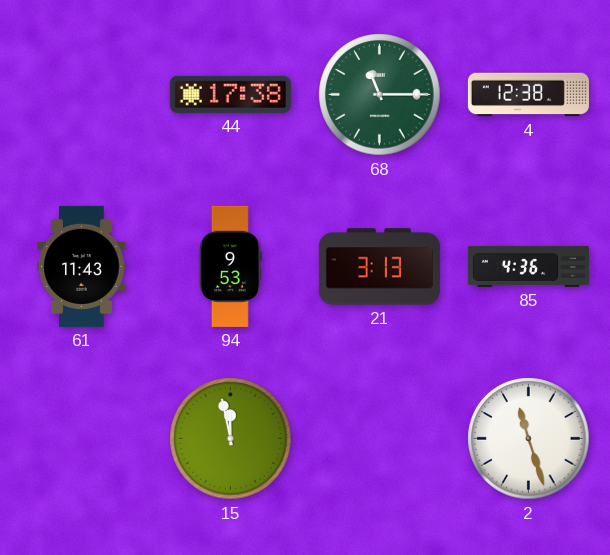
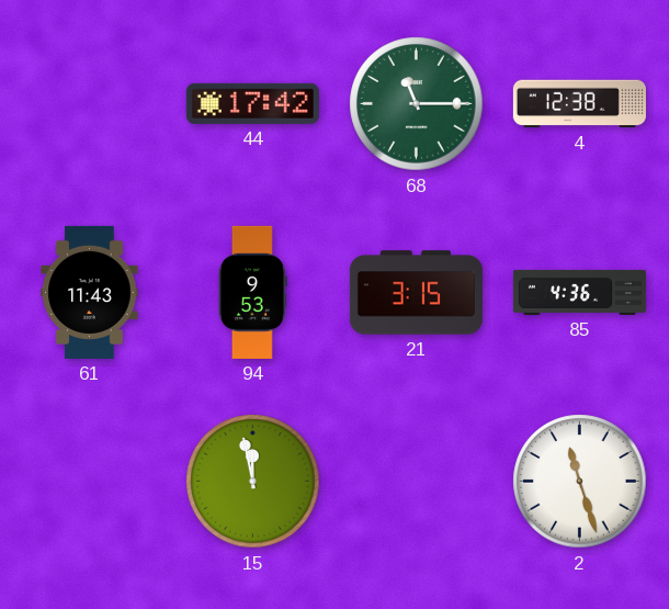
44: 17:38 -> 17:42
21: 3:13 -> 3:15
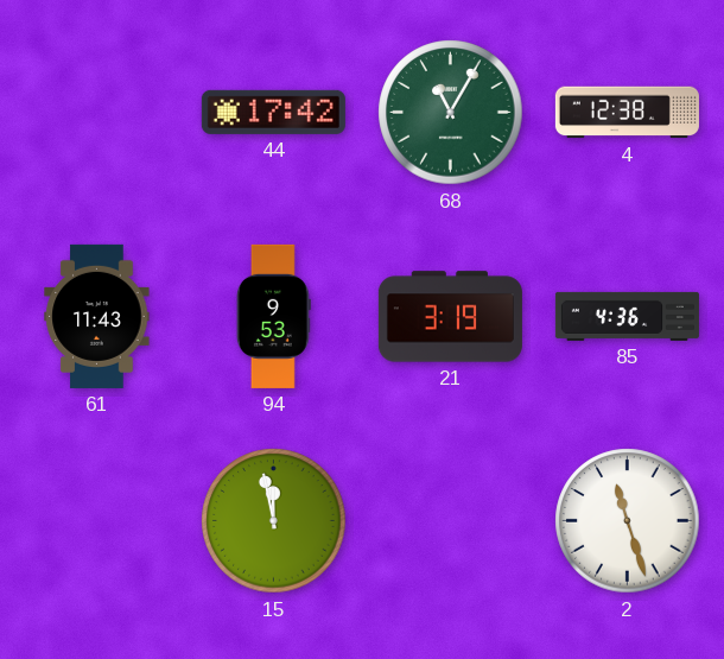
68: 11:15 -> 11:05
21: 3:15 -> 3:19
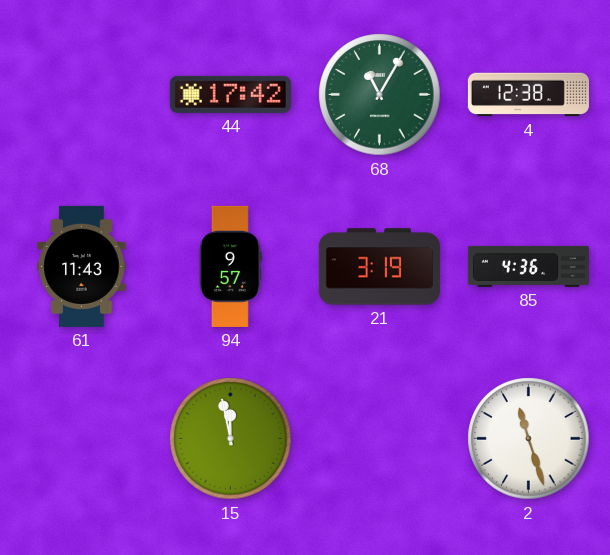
94: 9:53 -> 9:57
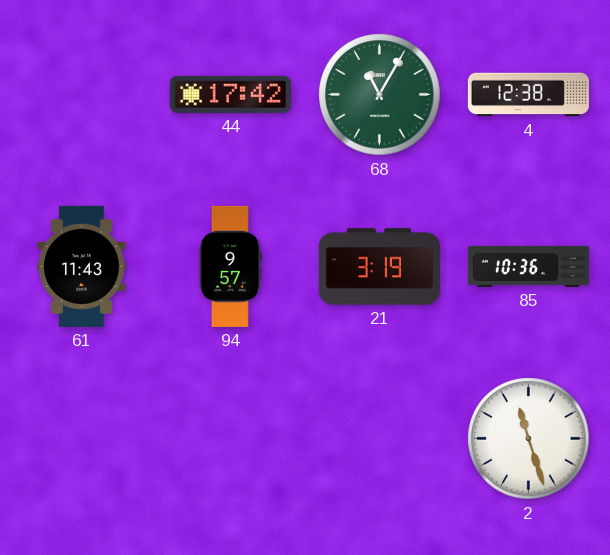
85: 4:36 -> 10:36
15: 11:58 -> none
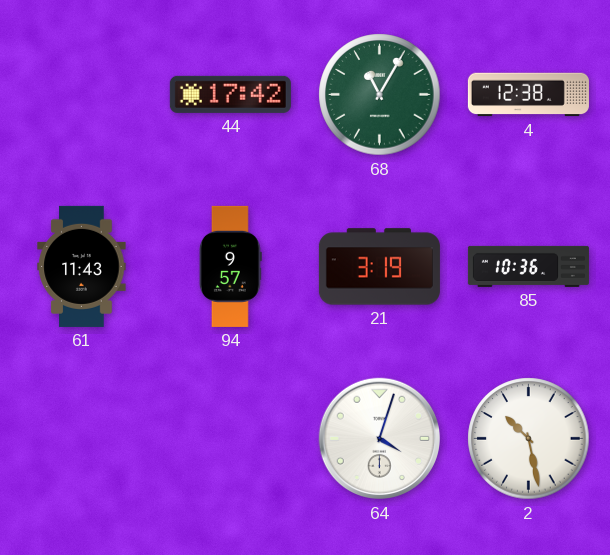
64: none -> 4:03
2: 11:27 -> 10:28
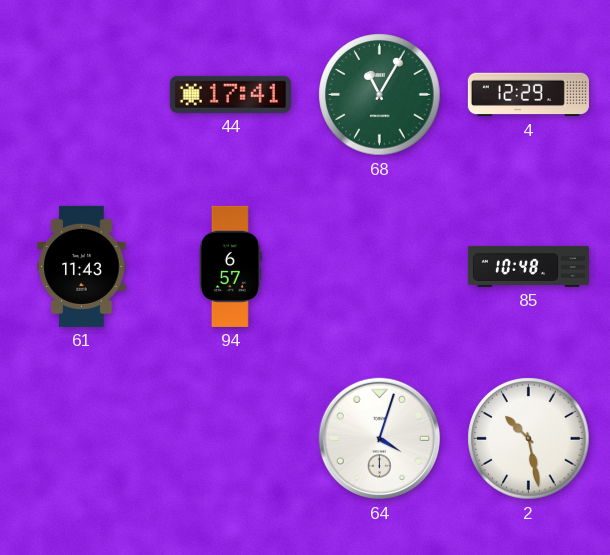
44: 17:42 -> 17:41
4: 12:38 -> 12:29
94: 9:57 -> 6:57
21: 3:19 -> none
85: 10:36 -> 10:48
